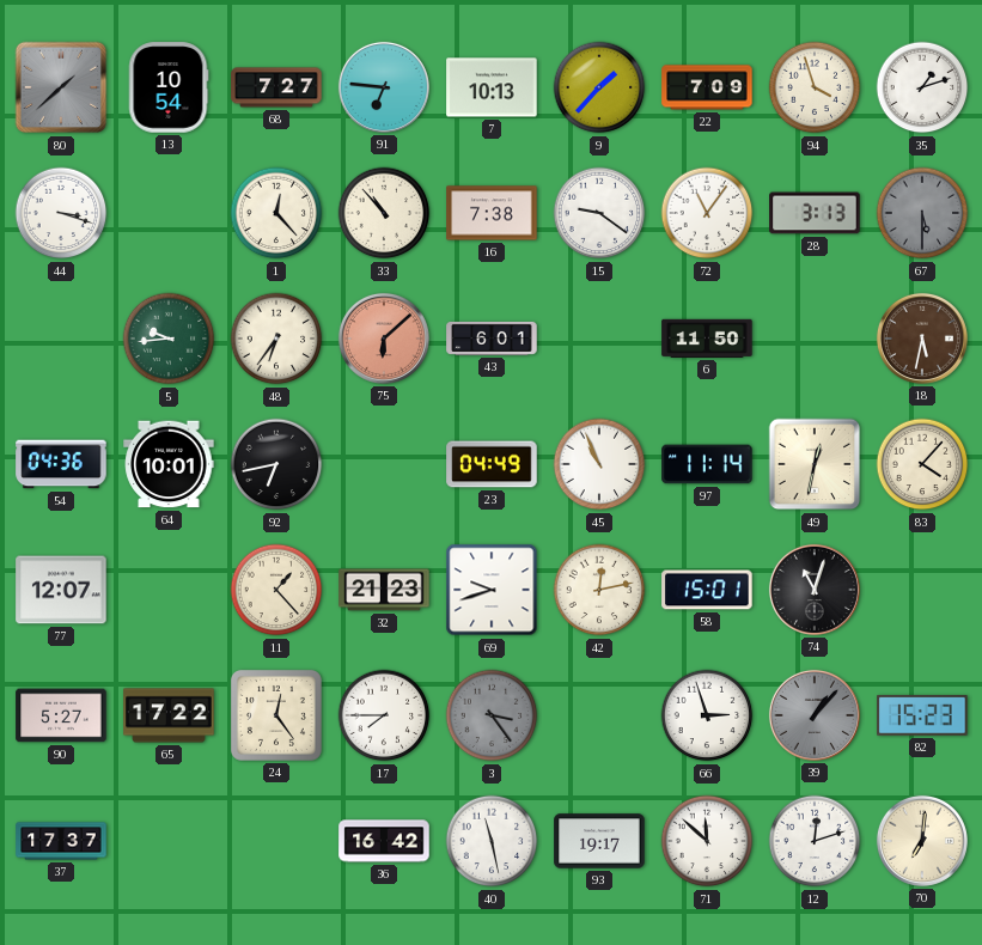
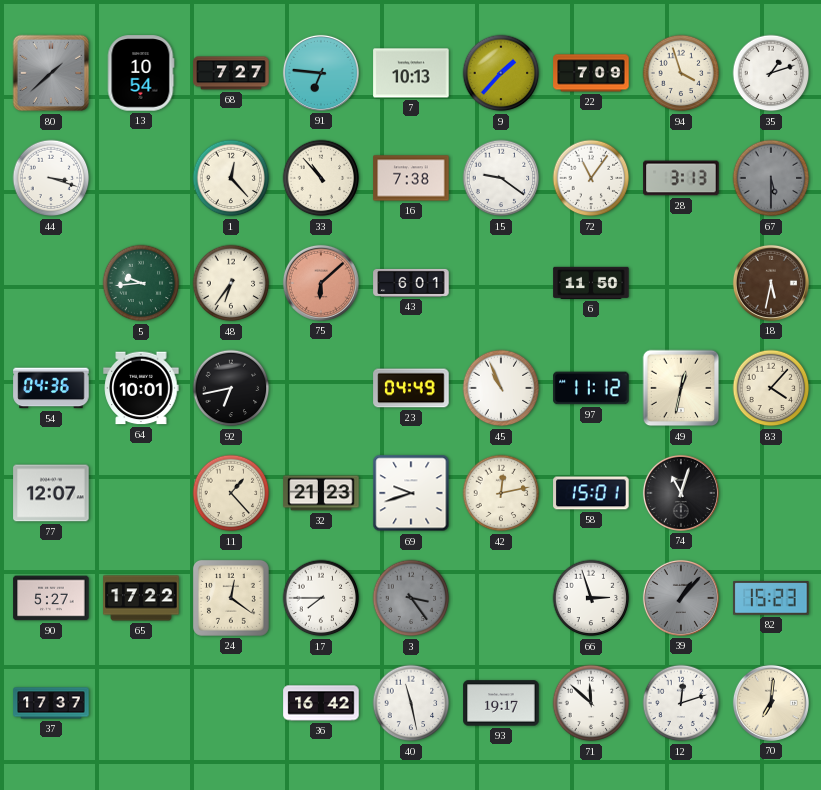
97: 11:14 -> 11:12
24: 12:24 -> 12:21
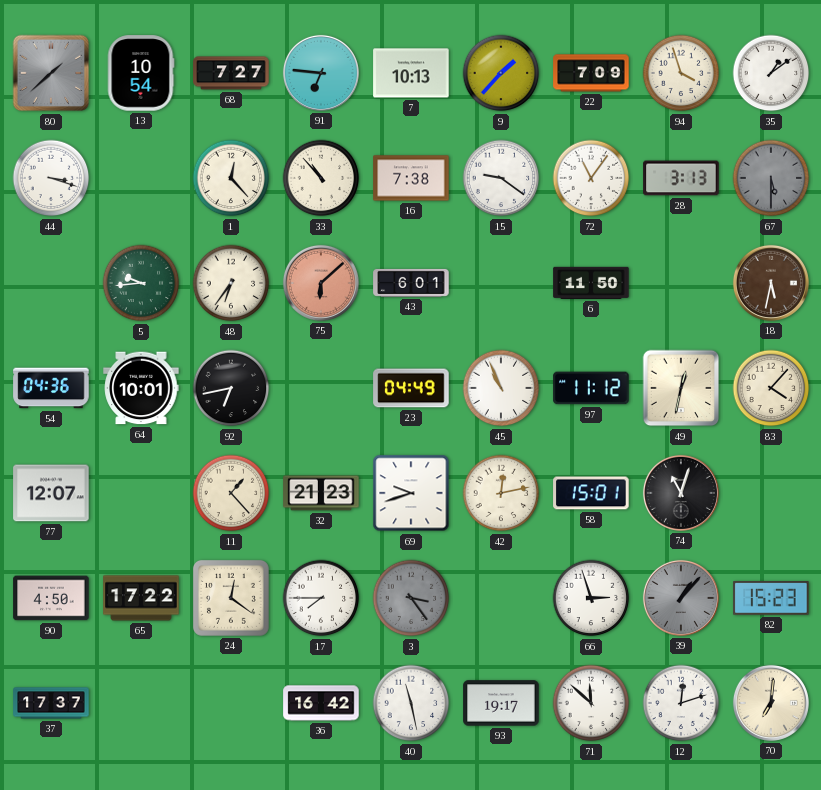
35: 1:12 -> 1:09
90: 5:27 -> 4:50
